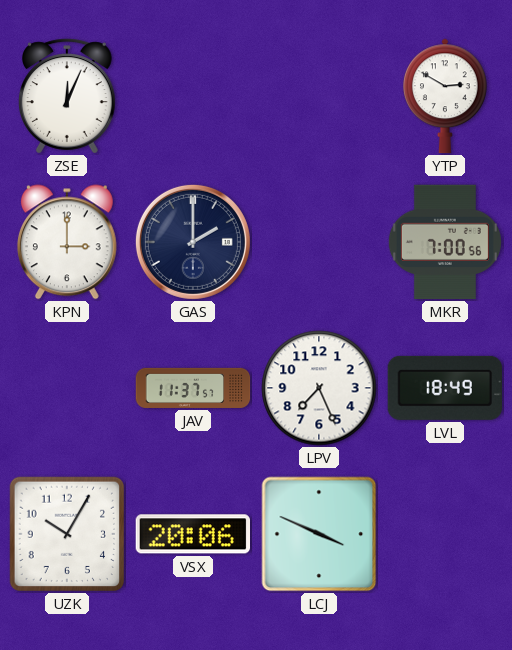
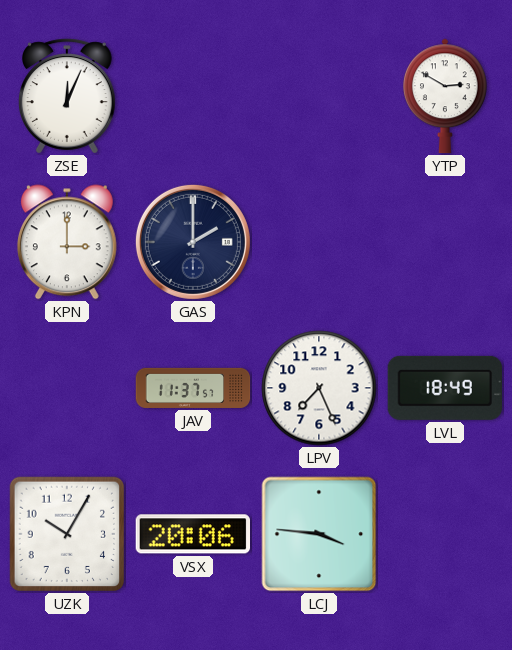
MKR: 7:00 -> none
LCJ: 3:49 -> 3:46
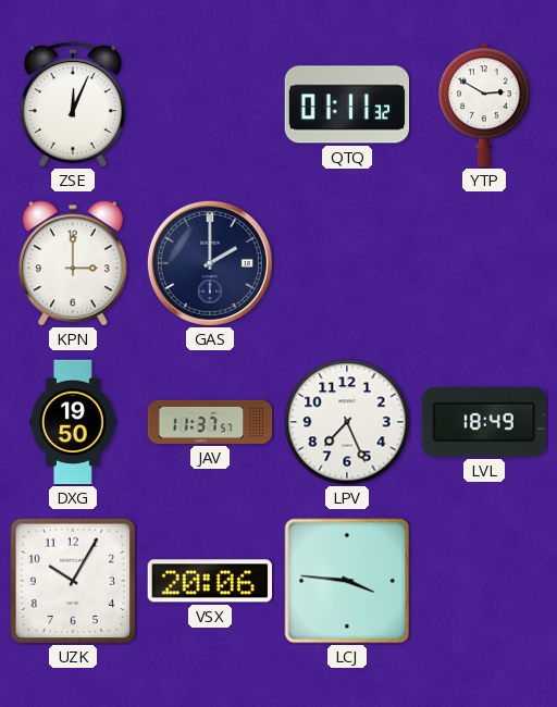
QTQ: none -> 01:11
DXG: none -> 19:50
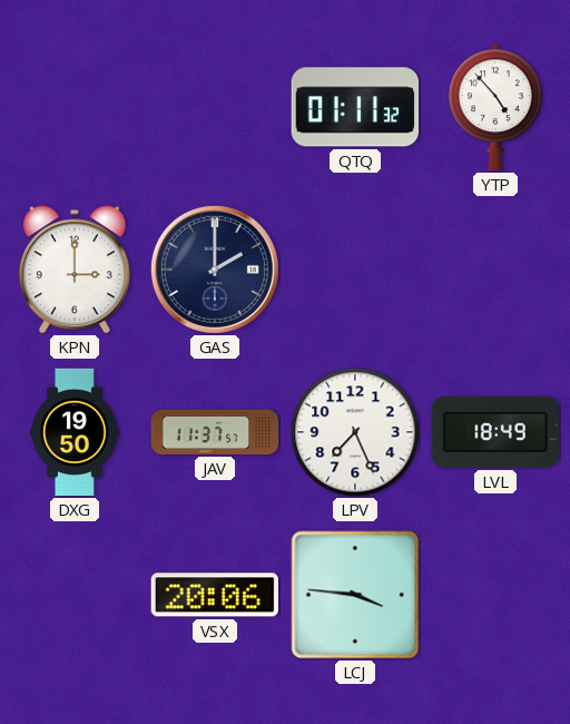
ZSE: 12:04 -> none
YTP: 2:50 -> 4:53
UZK: 10:05 -> none
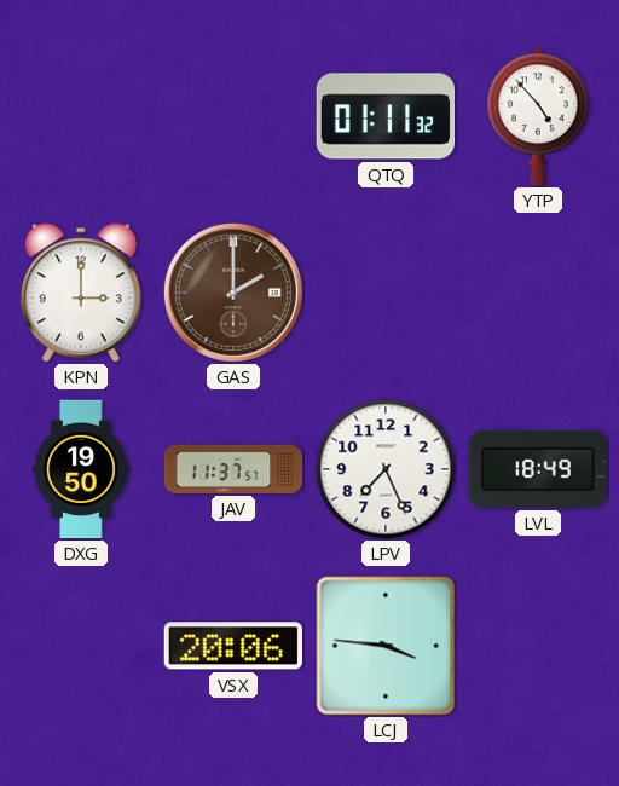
GAS dial: navy -> brown
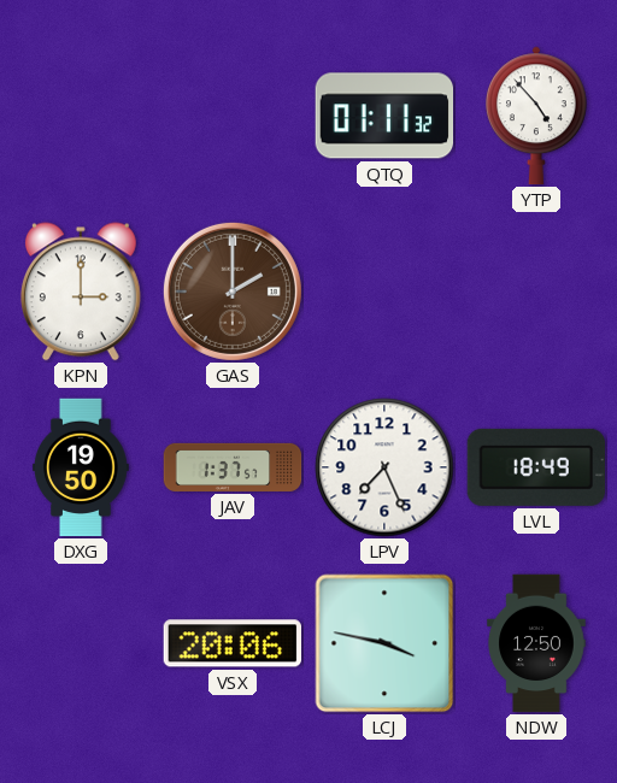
JAV: 11:37 -> 1:37
LCJ: 3:46 -> 3:47
NDW: none -> 12:50
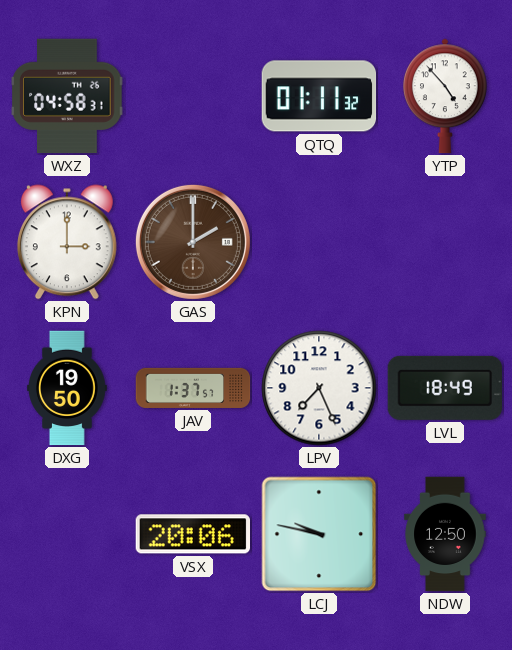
WXZ: none -> 04:58
LCJ: 3:47 -> 9:47
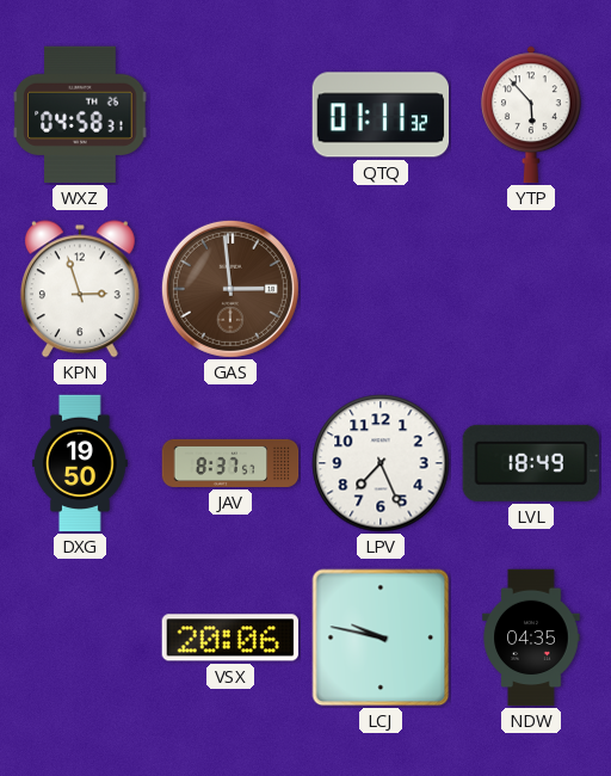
YTP: 4:53 -> 5:53
KPN: 3:00 -> 2:57
GAS: 2:00 -> 2:59
JAV: 1:37 -> 8:37
NDW: 12:50 -> 04:35
